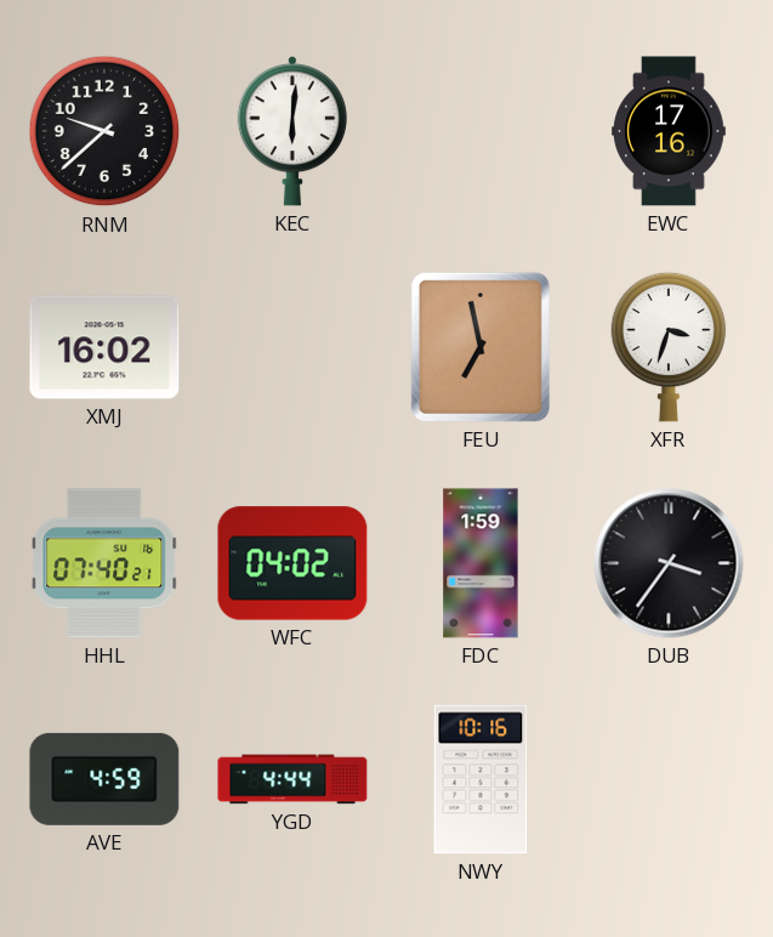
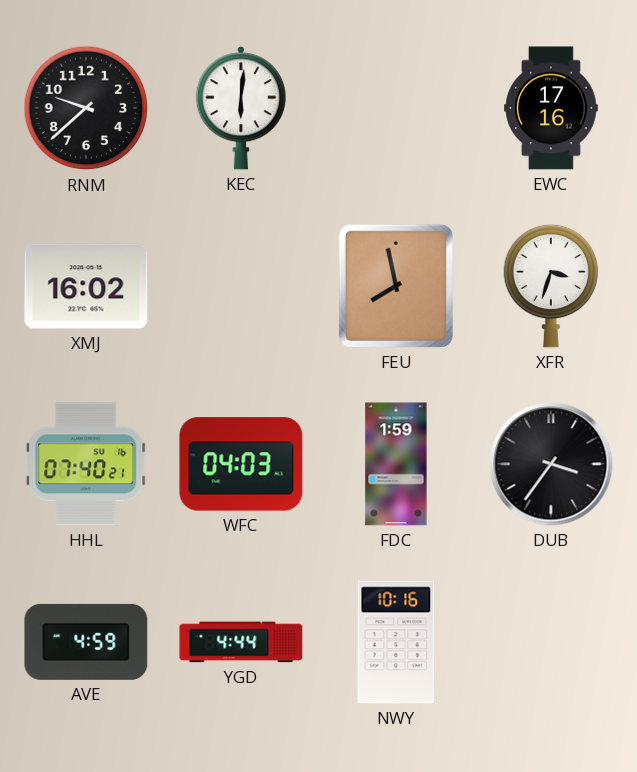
FEU: 6:58 -> 7:58
WFC: 04:02 -> 04:03
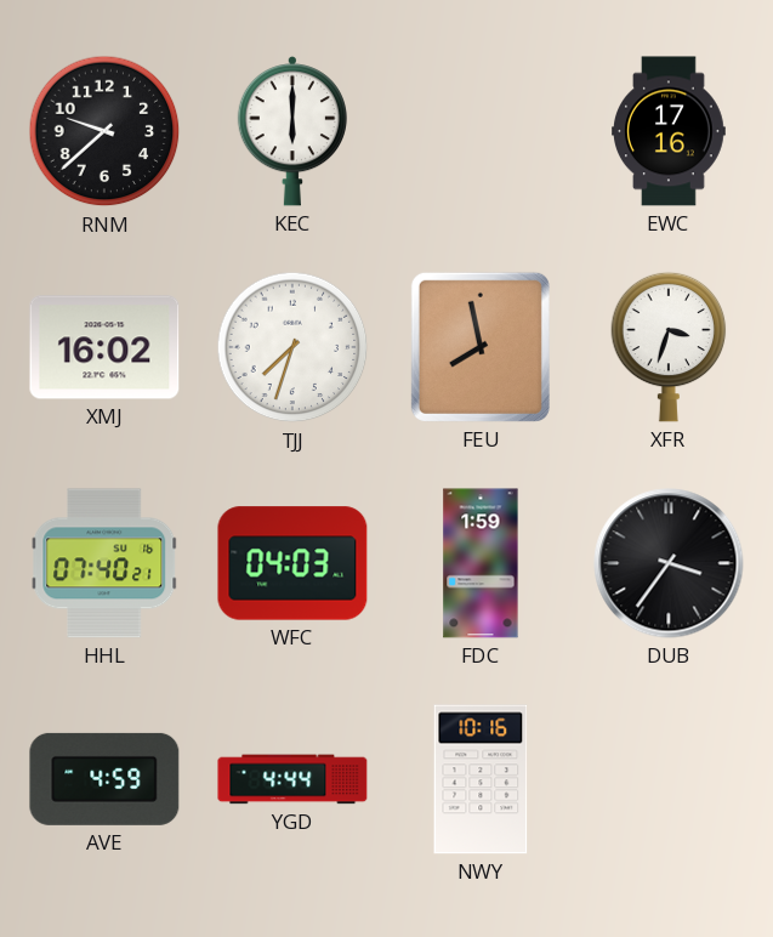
KEC: 6:01 -> 6:00
TJJ: none -> 7:33
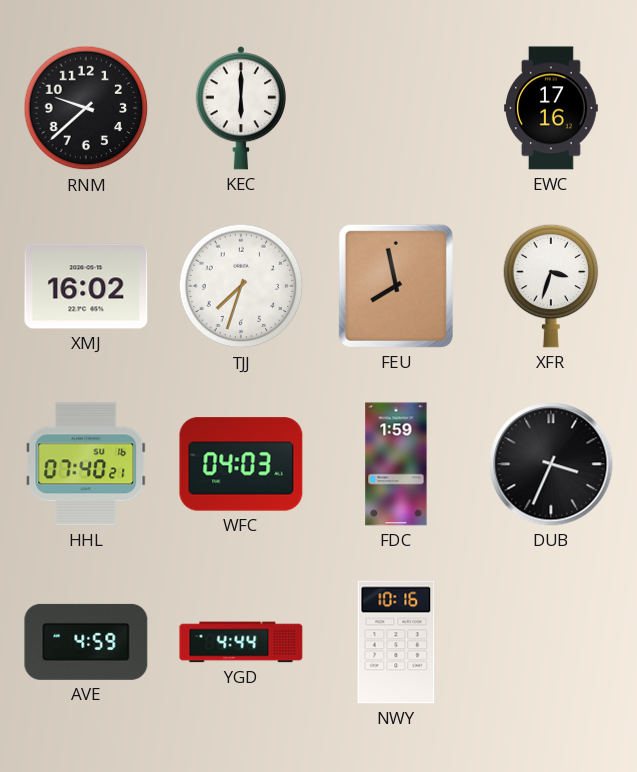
DUB: 3:36 -> 3:34
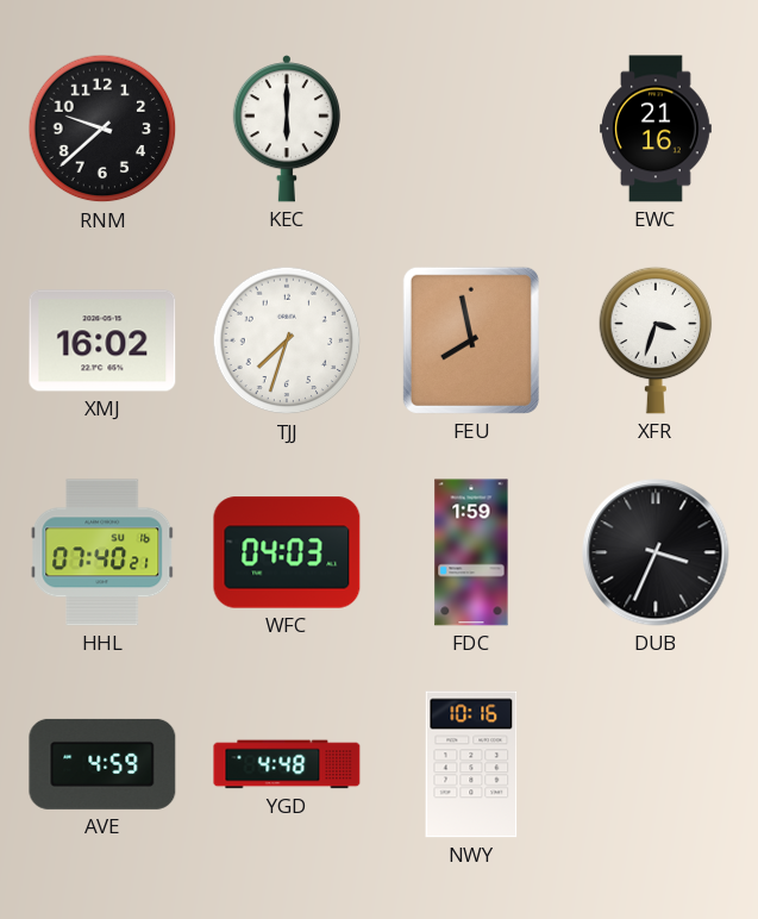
EWC: 17:16 -> 21:16
YGD: 4:44 -> 4:48
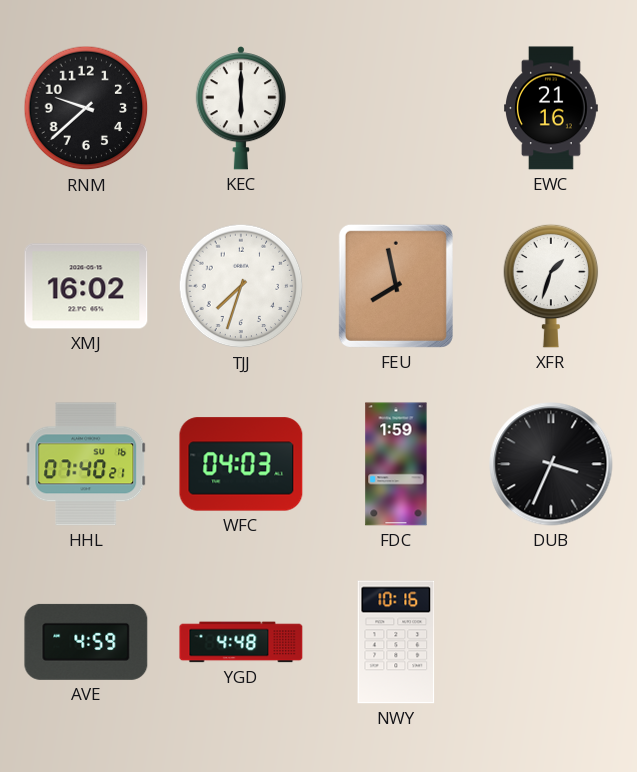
XFR: 3:33 -> 1:33
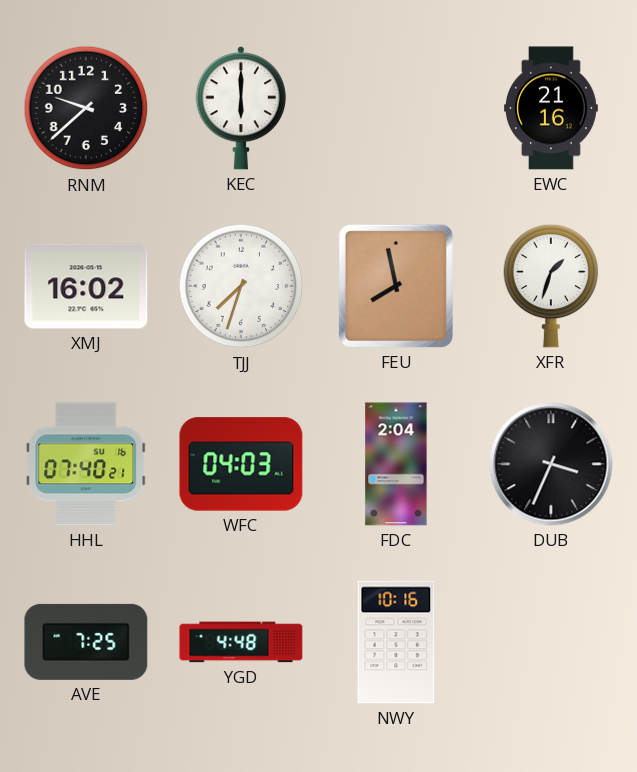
FDC: 1:59 -> 2:04
AVE: 4:59 -> 7:25
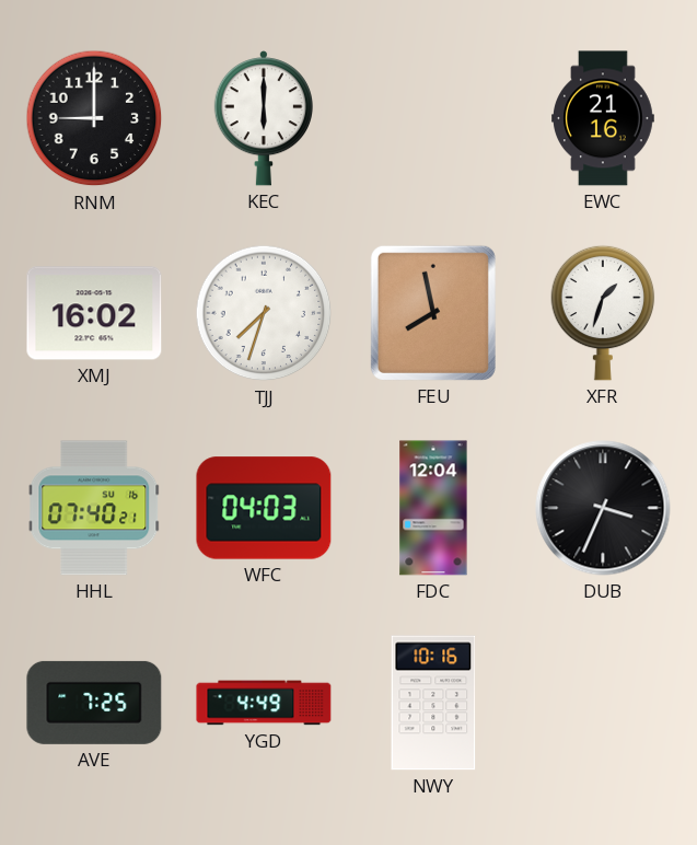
RNM: 9:38 -> 9:00
FDC: 2:04 -> 12:04
YGD: 4:48 -> 4:49
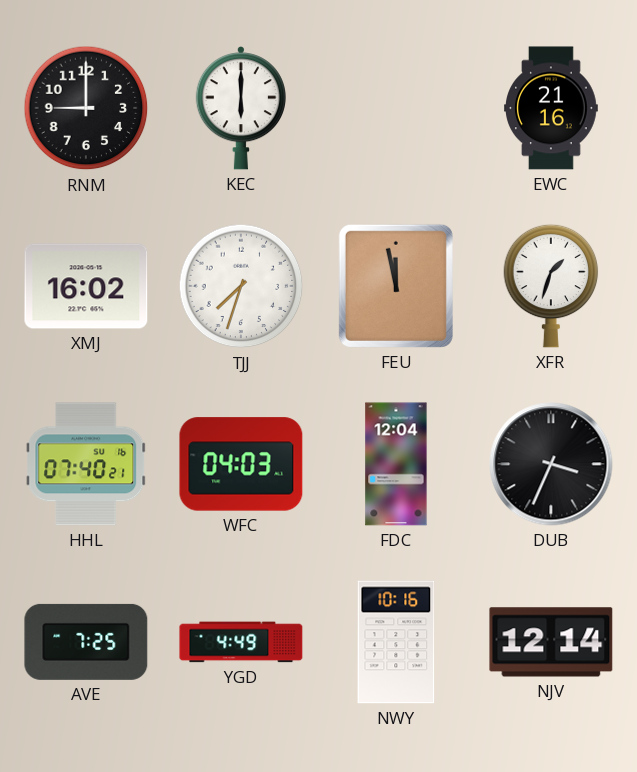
FEU: 7:58 -> 11:58
NJV: none -> 12:14
